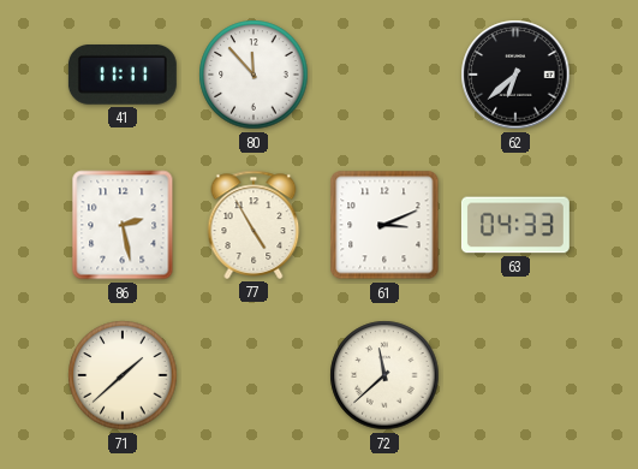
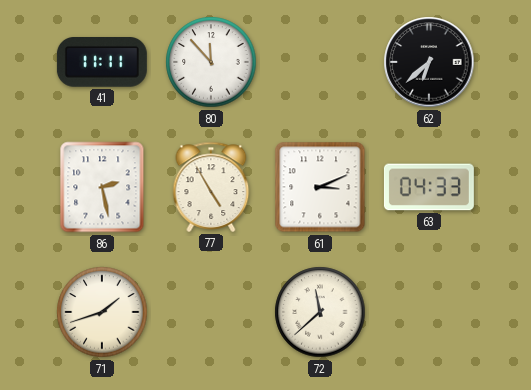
71: 1:38 -> 1:42
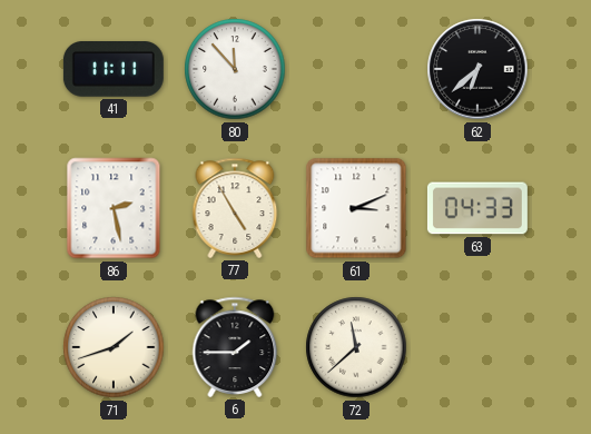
6: none -> 1:45
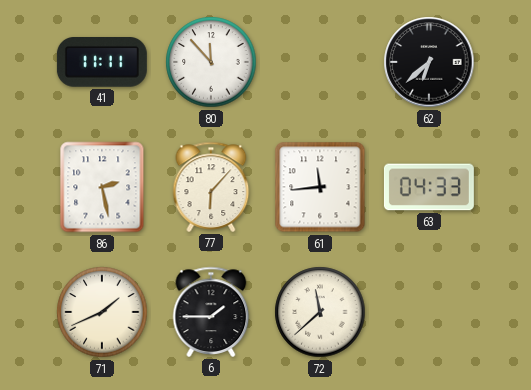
77: 4:55 -> 6:07
61: 3:11 -> 11:44
71: 1:42 -> 1:41
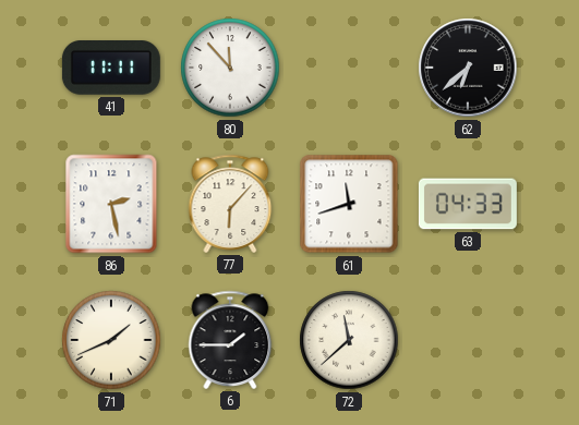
61: 11:44 -> 11:42
